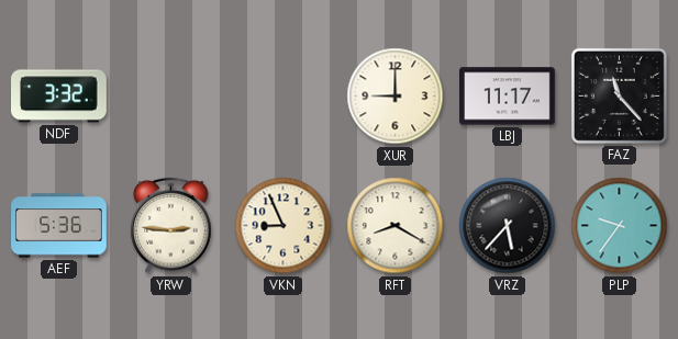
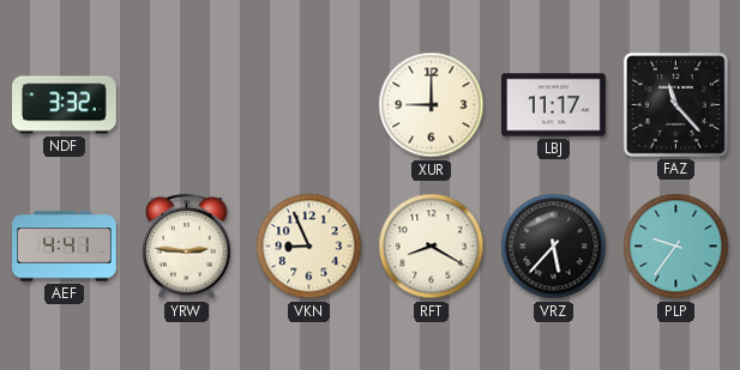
AEF: 5:36 -> 4:41
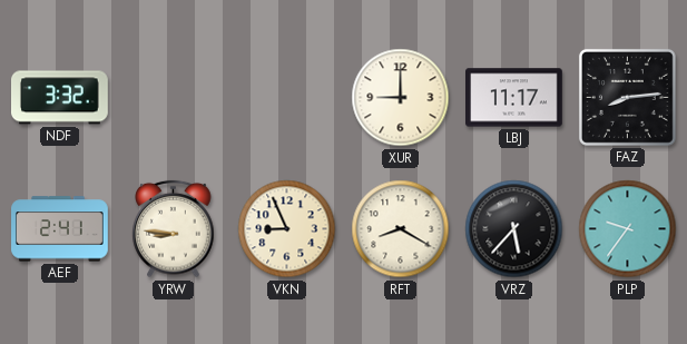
FAZ: 11:23 -> 8:14
AEF: 4:41 -> 2:41
YRW: 2:46 -> 8:46
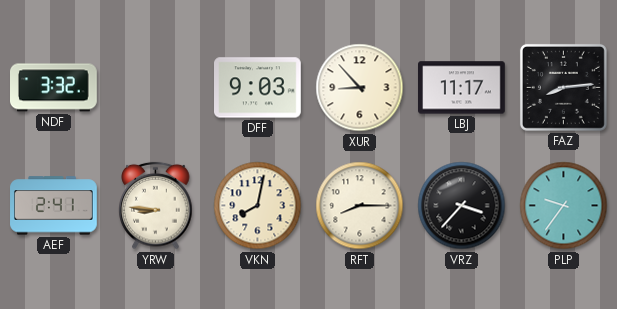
DFF: none -> 9:03
XUR: 9:00 -> 8:53
VKN: 8:56 -> 8:02
RFT: 8:20 -> 8:15
VRZ: 5:37 -> 3:37
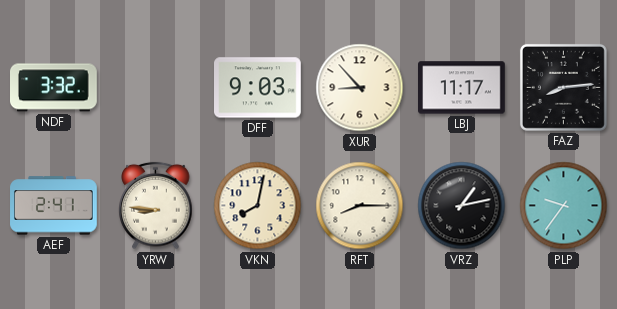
VRZ: 3:37 -> 1:13
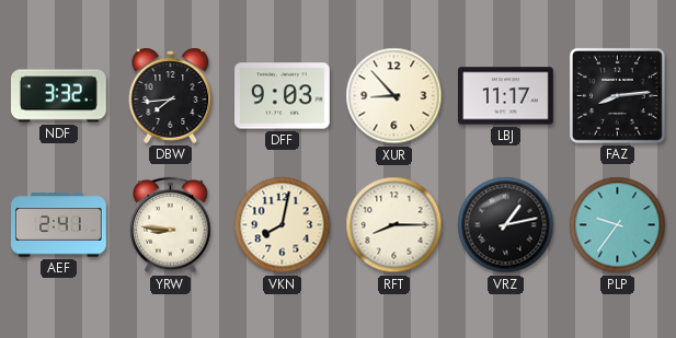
DBW: none -> 7:44
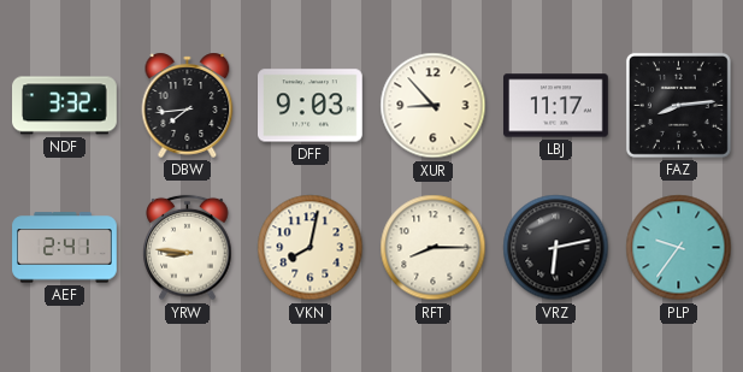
VRZ: 1:13 -> 6:13
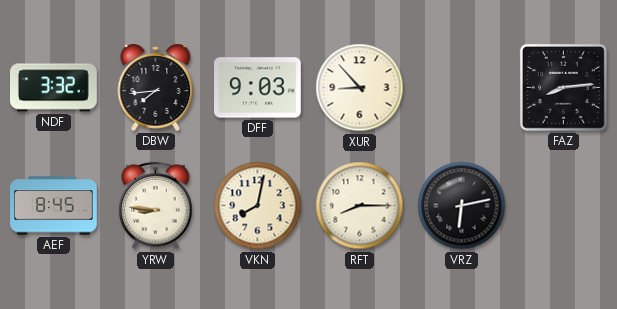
LBJ: 11:17 -> none
AEF: 2:41 -> 8:45
PLP: 9:36 -> none
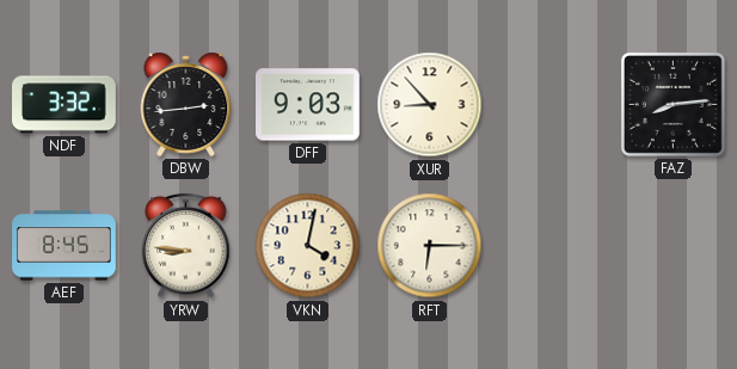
DBW: 7:44 -> 2:44
VKN: 8:02 -> 4:02
RFT: 8:15 -> 6:15
VRZ: 6:13 -> none
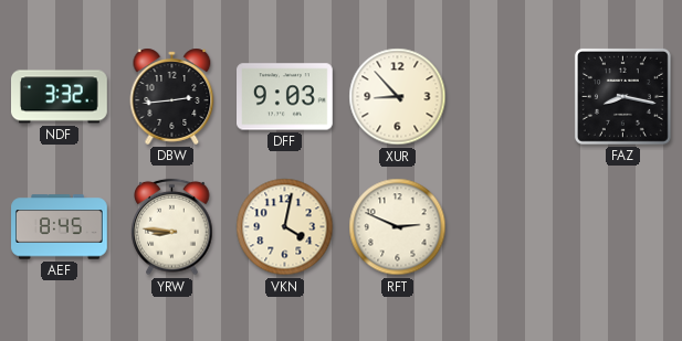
FAZ: 8:14 -> 8:17
RFT: 6:15 -> 2:49
